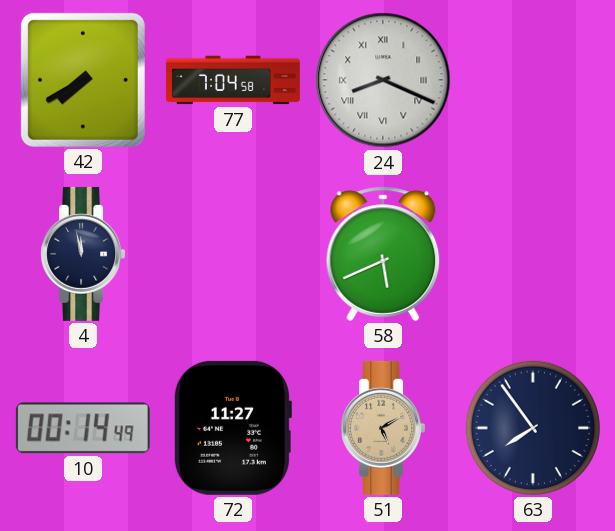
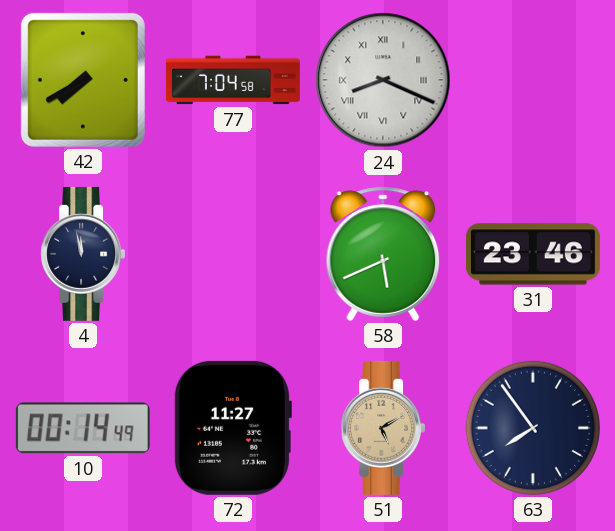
31: none -> 23:46
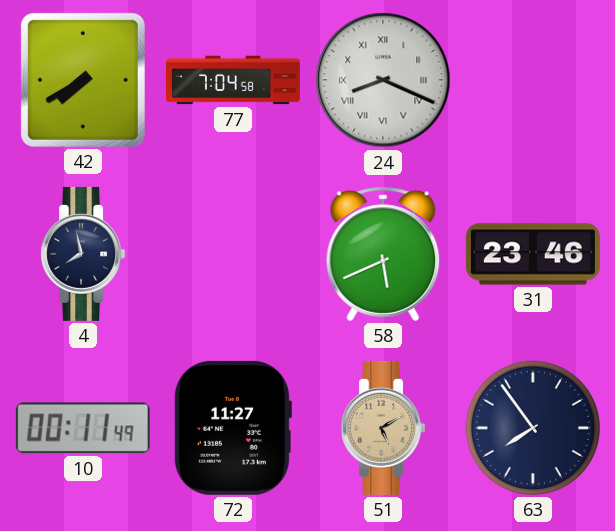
4: 11:58 -> 7:58
10: 00:14 -> 00:11
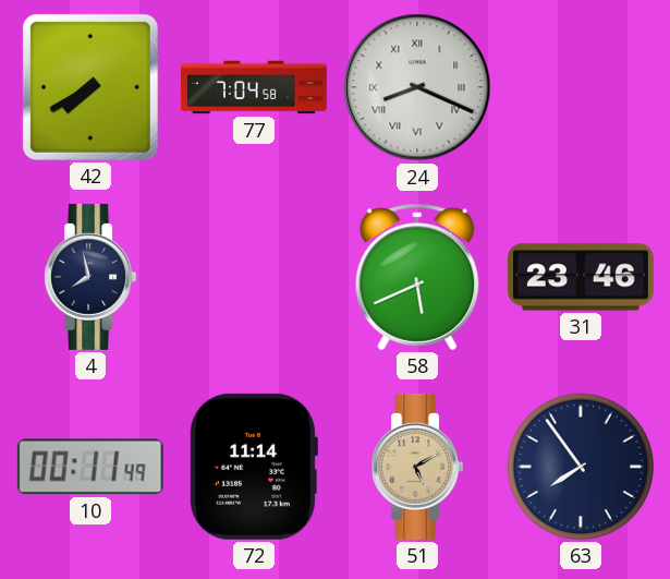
72: 11:27 -> 11:14
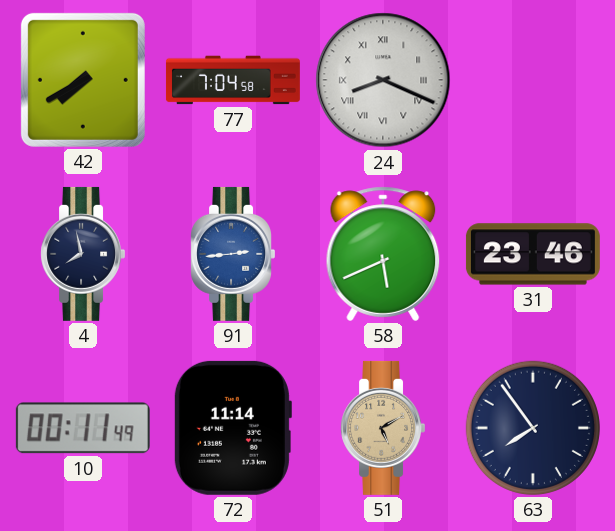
91: none -> 2:44
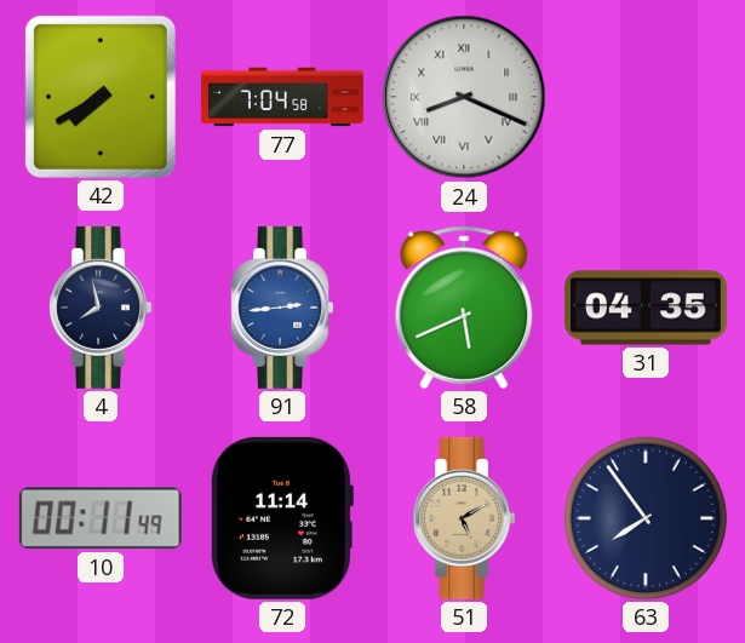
31: 23:46 -> 04:35
